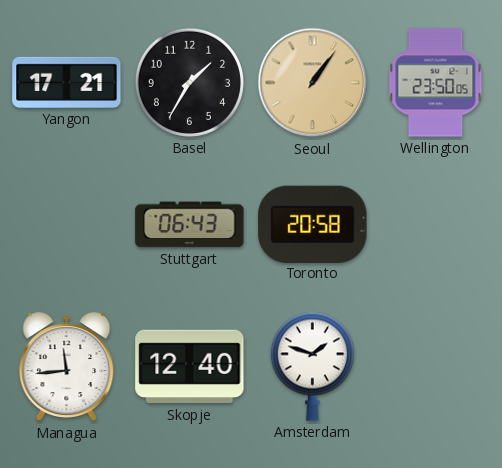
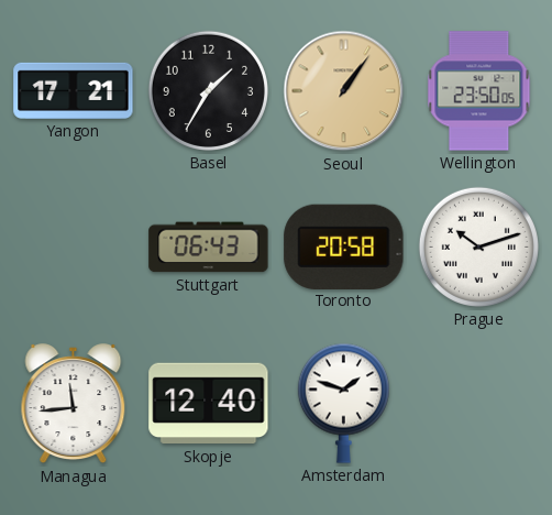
Prague: none -> 10:12
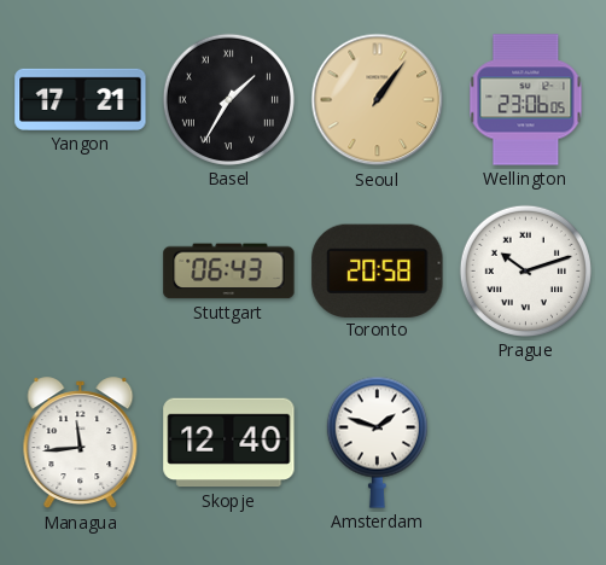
Basel numerals: Arabic -> Roman
Wellington: 23:50 -> 23:06
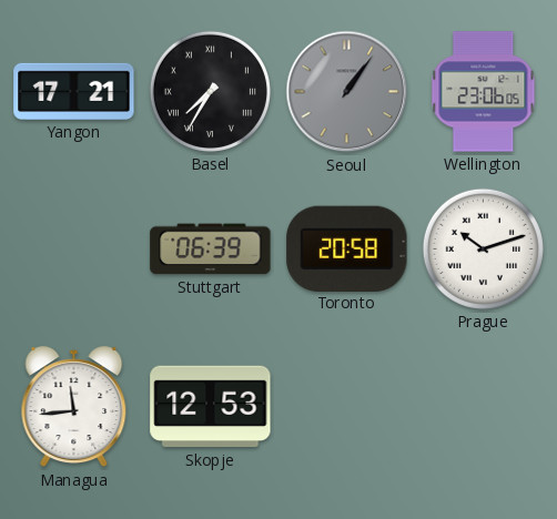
Basel: 1:35 -> 7:35
Seoul dial: champagne -> grey
Stuttgart: 06:43 -> 06:39
Skopje: 12:40 -> 12:53
Amsterdam: 1:48 -> none
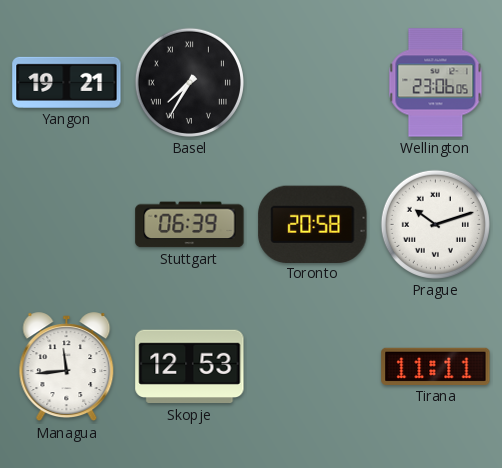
Yangon: 17:21 -> 19:21
Seoul: 1:06 -> none
Tirana: none -> 11:11
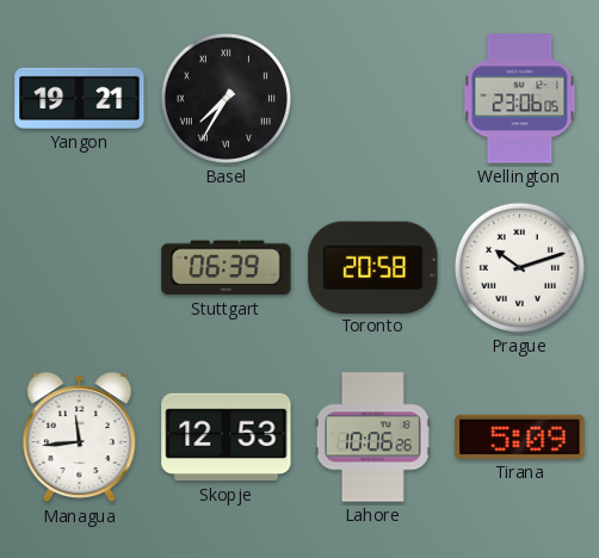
Lahore: none -> 10:06
Tirana: 11:11 -> 5:09
